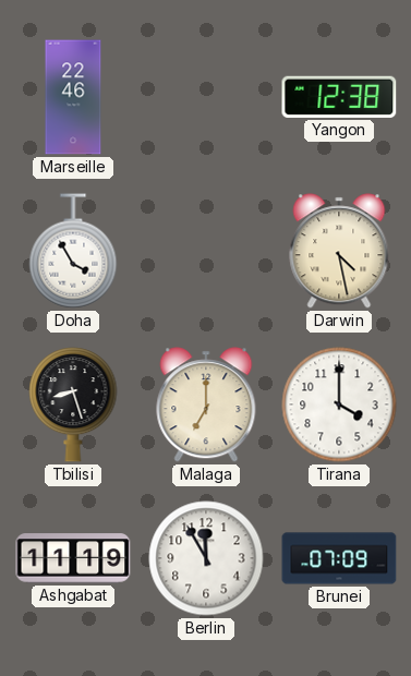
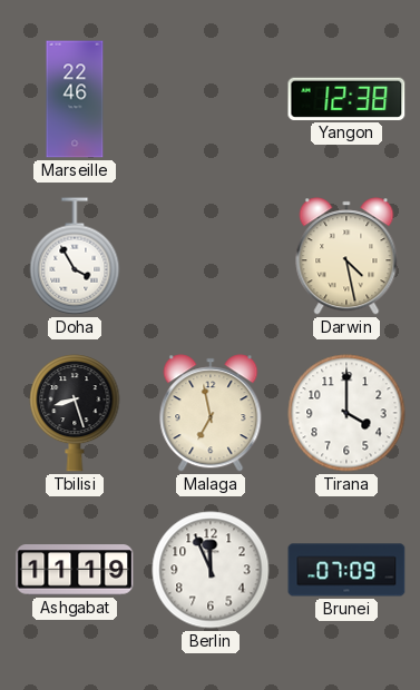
Malaga: 7:00 -> 6:58
Berlin: 11:55 -> 11:56
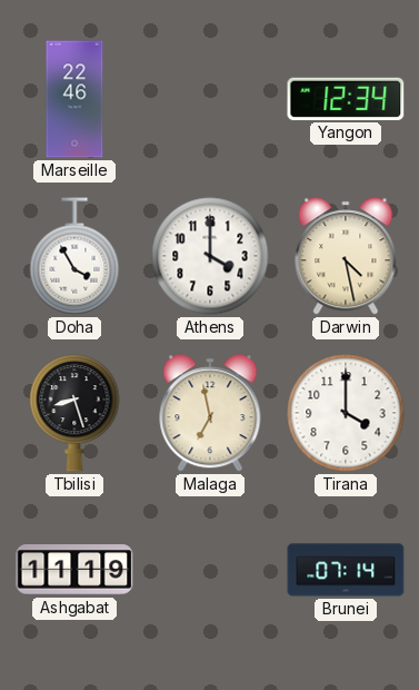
Yangon: 12:38 -> 12:34
Athens: none -> 4:00
Berlin: 11:56 -> none
Brunei: 07:09 -> 07:14
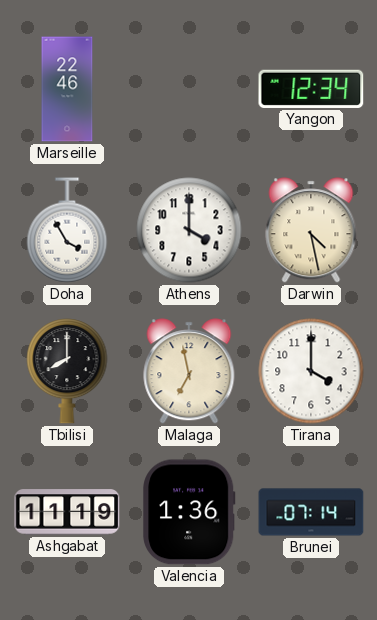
Tbilisi: 8:27 -> 8:00
Valencia: none -> 1:36
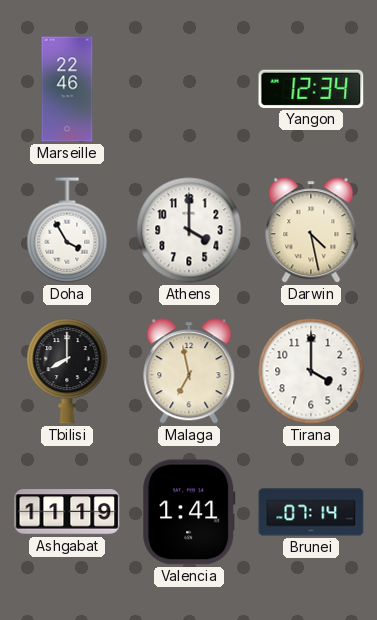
Valencia: 1:36 -> 1:41
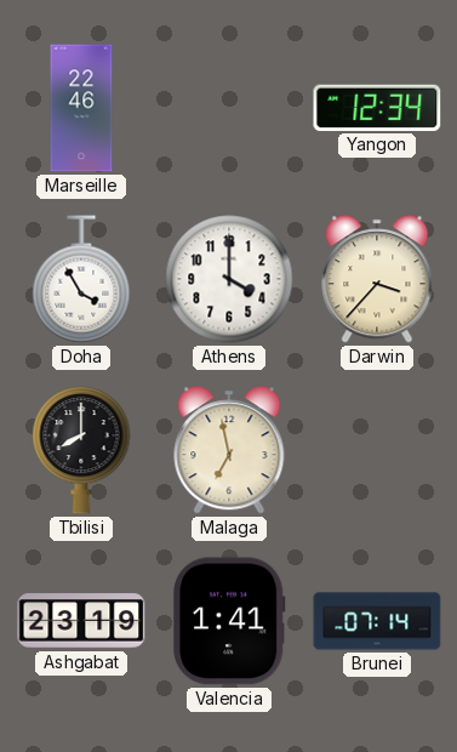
Darwin: 4:28 -> 3:37
Tirana: 4:00 -> none
Ashgabat: 11:19 -> 23:19
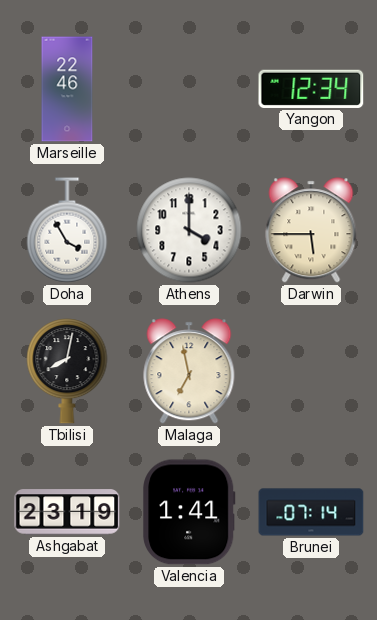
Darwin: 3:37 -> 5:45
Tbilisi: 8:00 -> 8:02
